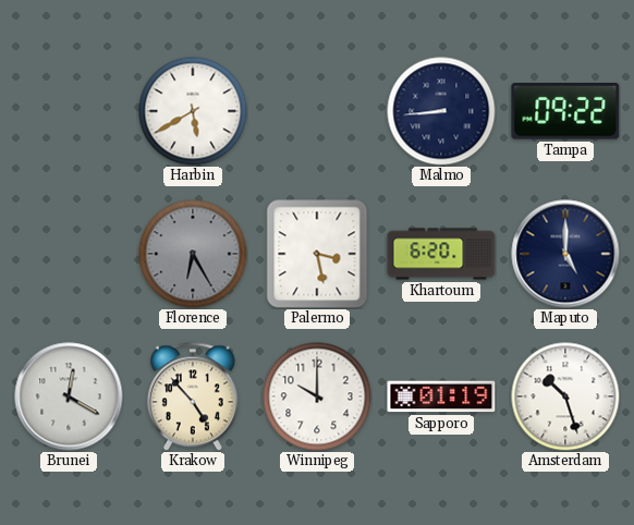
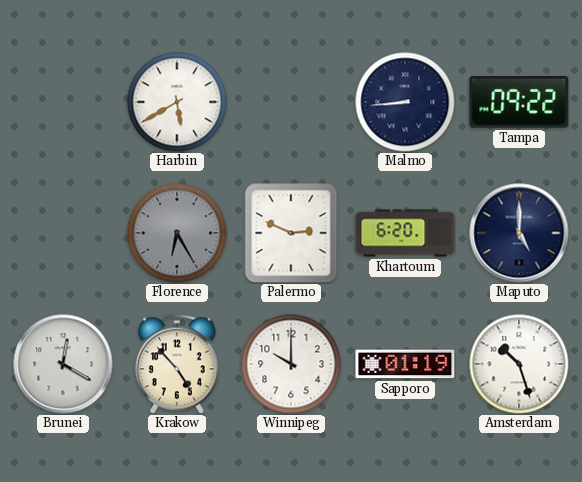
Palermo: 3:28 -> 2:49
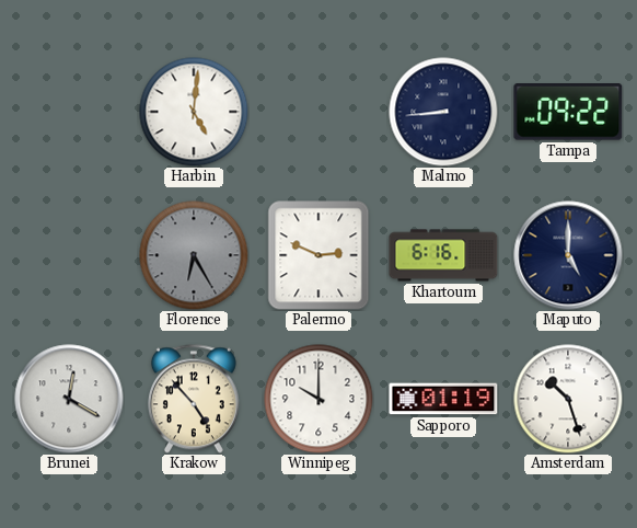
Harbin: 5:40 -> 5:01
Khartoum: 6:20 -> 6:16
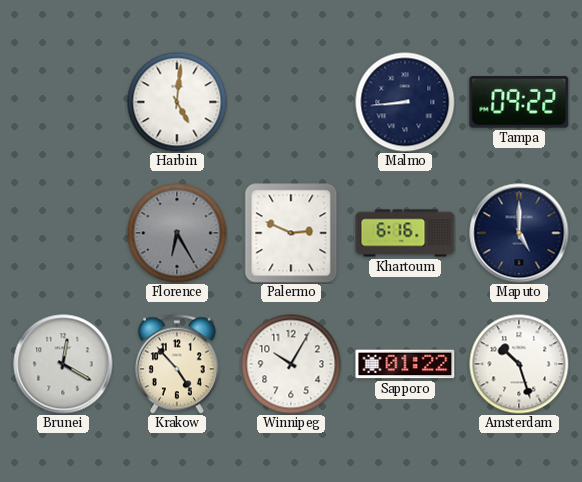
Winnipeg: 10:00 -> 10:05
Sapporo: 01:19 -> 01:22
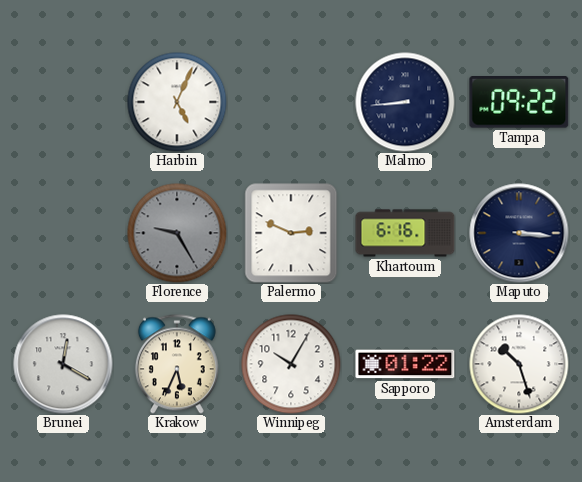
Harbin: 5:01 -> 5:04
Florence: 6:25 -> 9:25
Maputo: 5:00 -> 3:16
Krakow: 4:53 -> 5:34
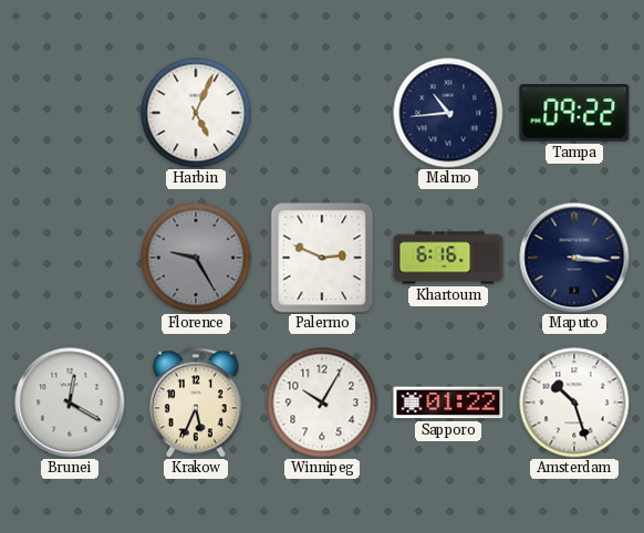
Malmo: 8:44 -> 10:44
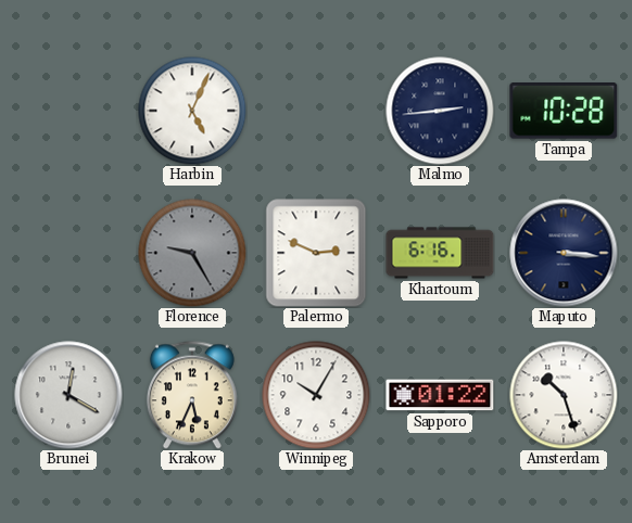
Malmo: 10:44 -> 2:44
Tampa: 09:22 -> 10:28
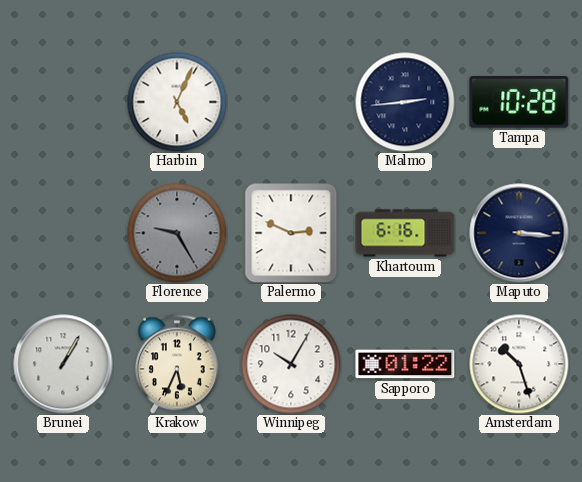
Brunei: 12:20 -> 1:05
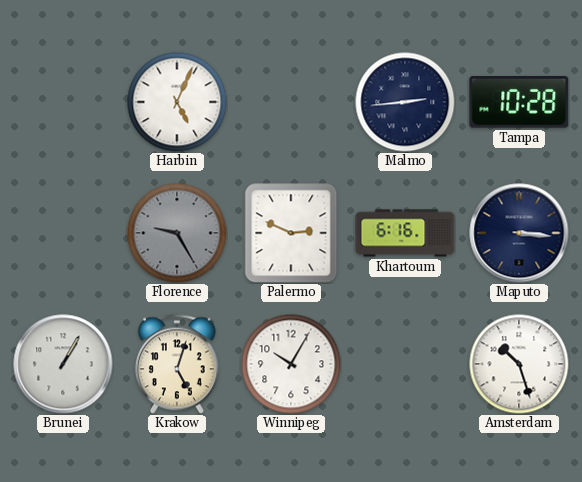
Krakow: 5:34 -> 5:03
Sapporo: 01:22 -> none
